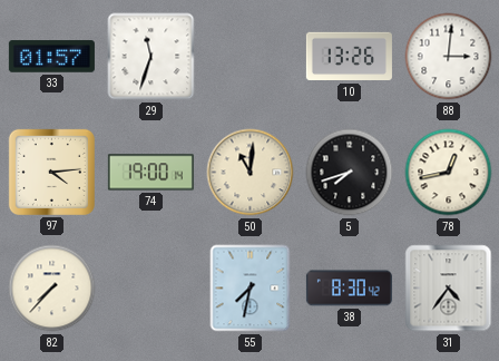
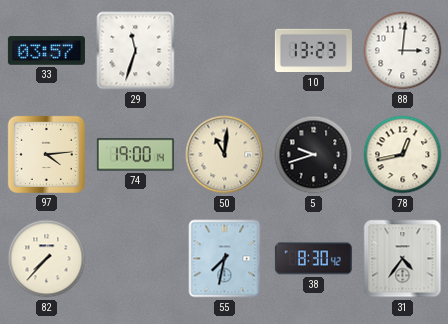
33: 01:57 -> 03:57
10: 13:26 -> 13:23
5: 7:42 -> 9:42
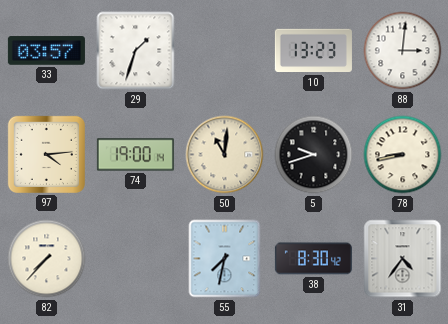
29: 11:33 -> 1:33
78: 12:43 -> 8:43
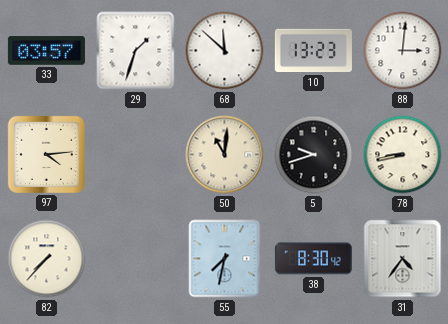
68: none -> 11:52
74: 19:00 -> none
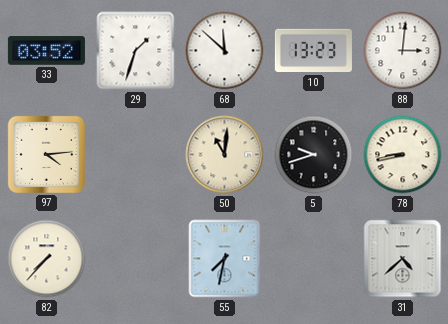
33: 03:57 -> 03:52
38: 8:30 -> none
31: 4:36 -> 4:38
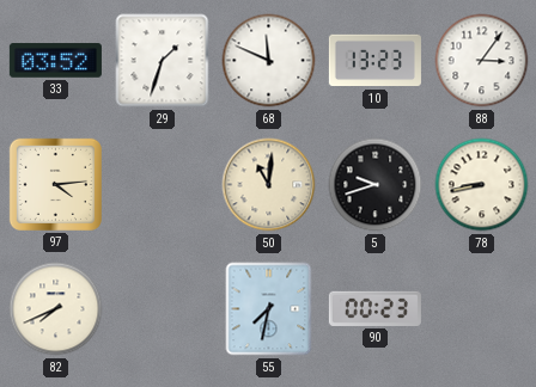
68: 11:52 -> 11:49
88: 3:01 -> 3:06
82: 7:37 -> 7:41
90: none -> 00:23
31: 4:38 -> none
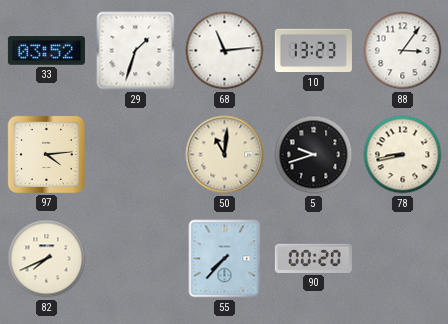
68: 11:49 -> 11:14
55: 7:32 -> 7:37
90: 00:23 -> 00:20
